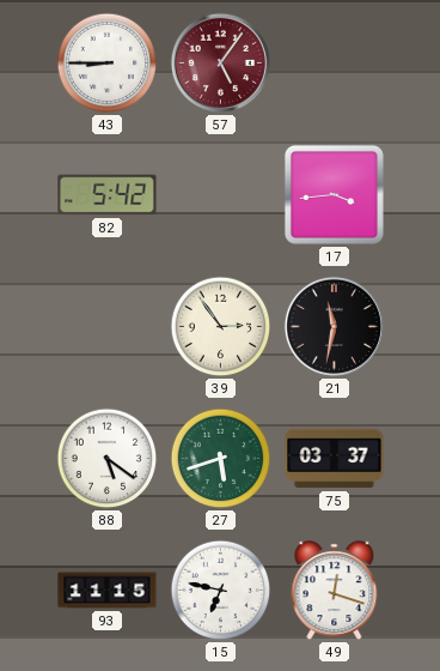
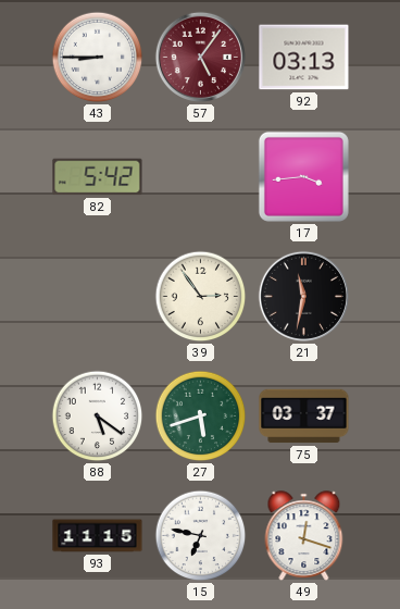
92: none -> 03:13
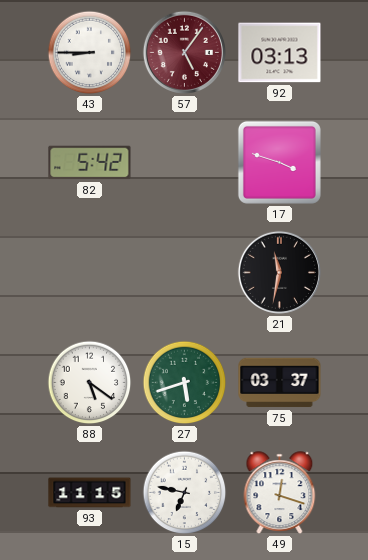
17: 3:44 -> 3:48
39: 2:54 -> none
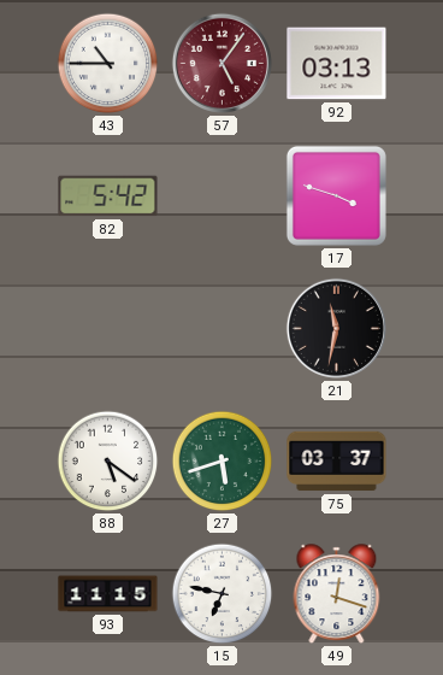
43: 8:45 -> 10:45
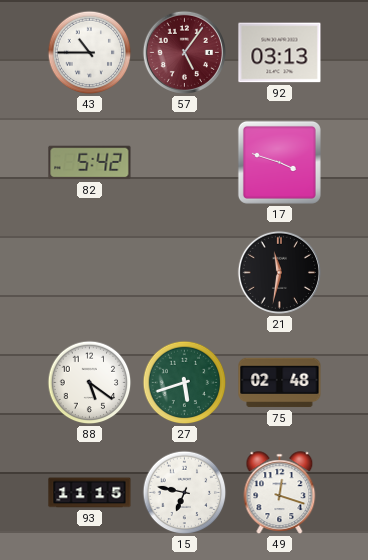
75: 03:37 -> 02:48
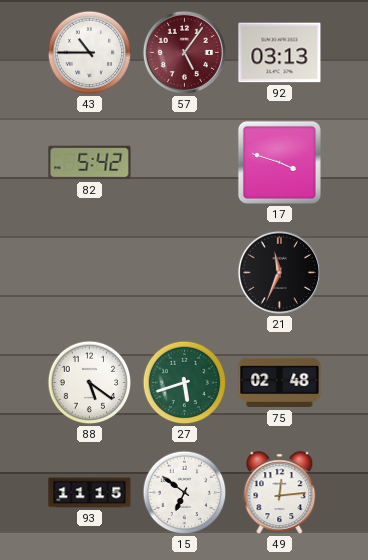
21: 11:32 -> 11:34
15: 6:47 -> 6:51
49: 12:18 -> 12:14
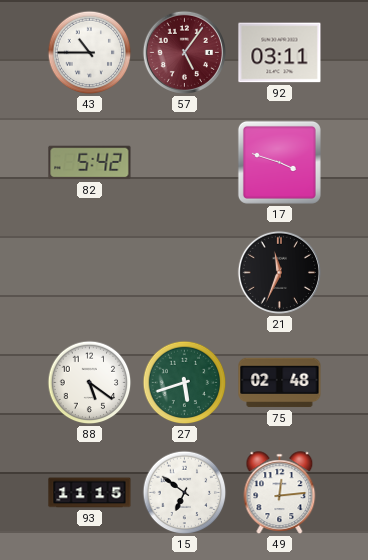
92: 03:13 -> 03:11
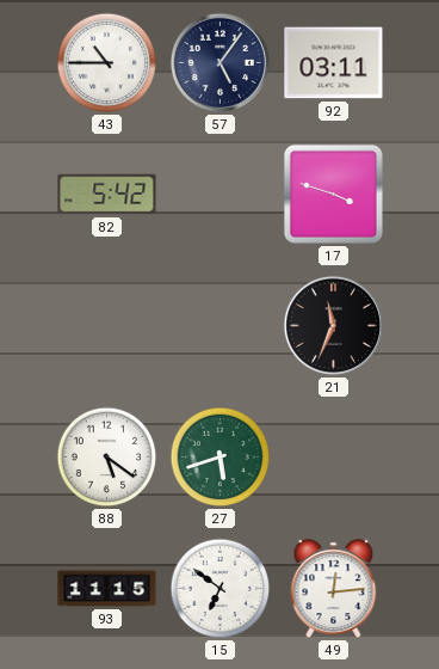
57 dial: burgundy -> navy
75: 02:48 -> none
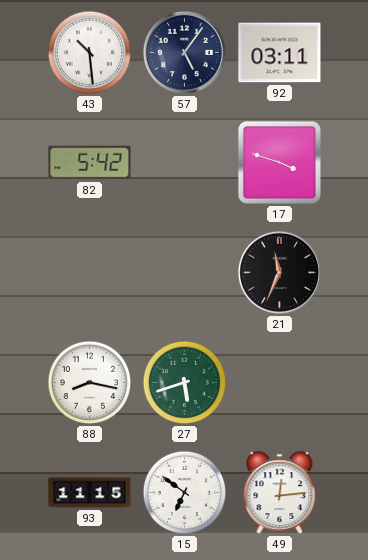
43: 10:45 -> 10:29
88: 5:21 -> 8:17
